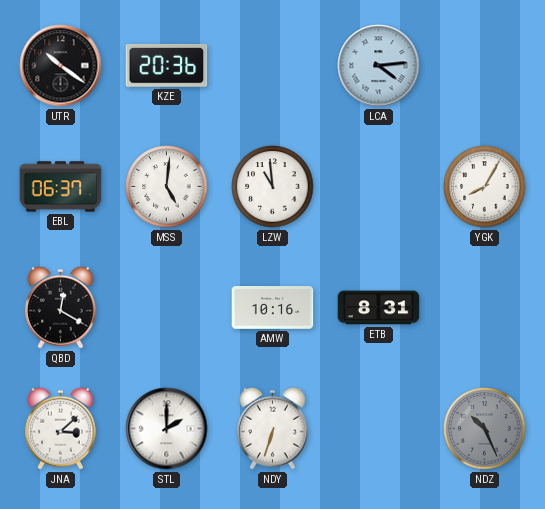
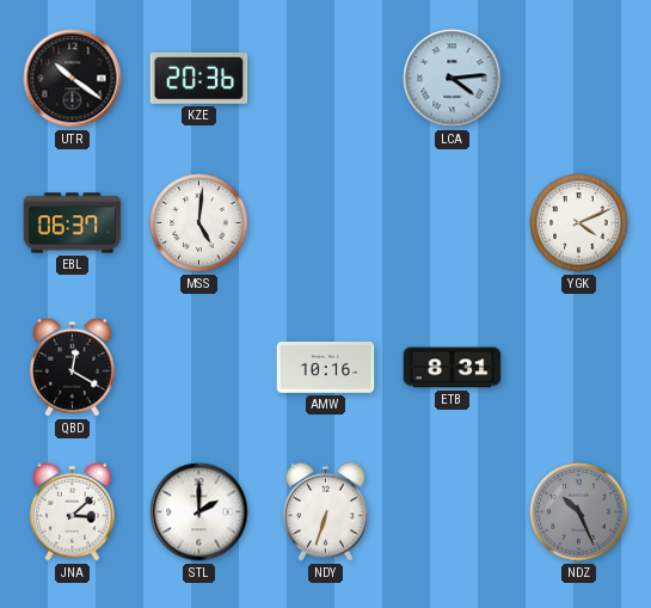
LZW: 10:59 -> none
YGK: 8:05 -> 4:11
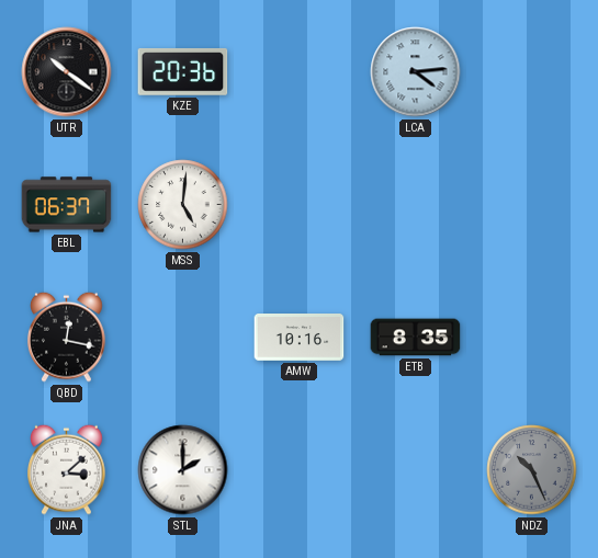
YGK: 4:11 -> none
QBD: 12:20 -> 12:17
ETB: 8:31 -> 8:35
NDY: 6:33 -> none
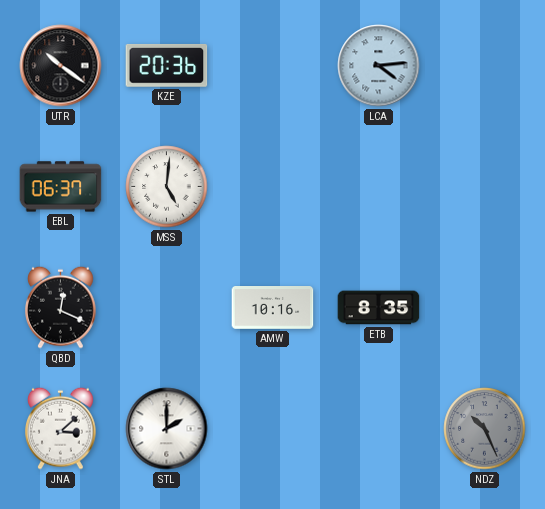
QBD: 12:17 -> 12:19
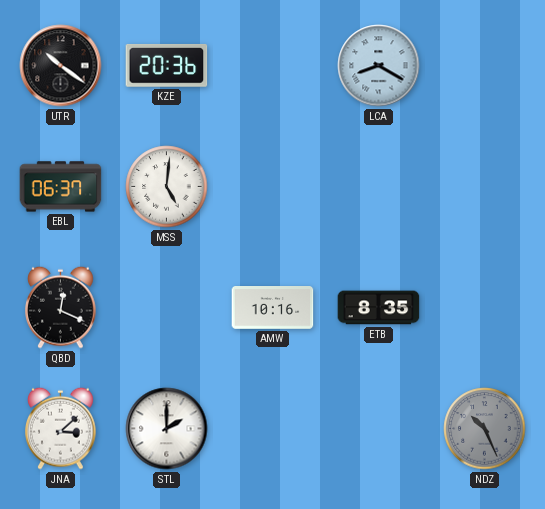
LCA: 4:14 -> 8:20
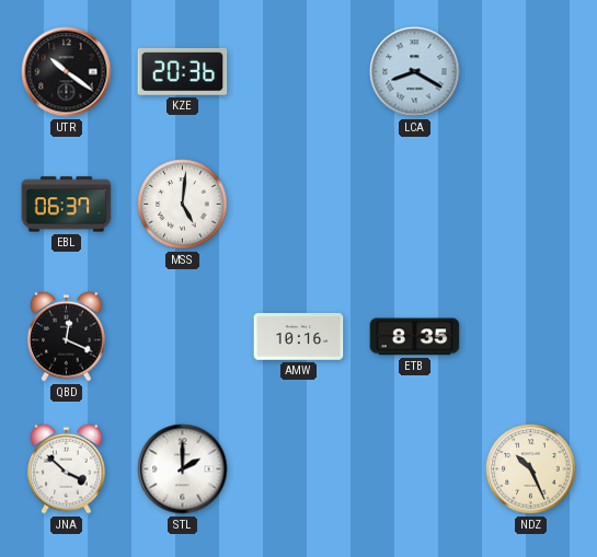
JNA: 3:08 -> 3:52
NDZ dial: grey -> cream
